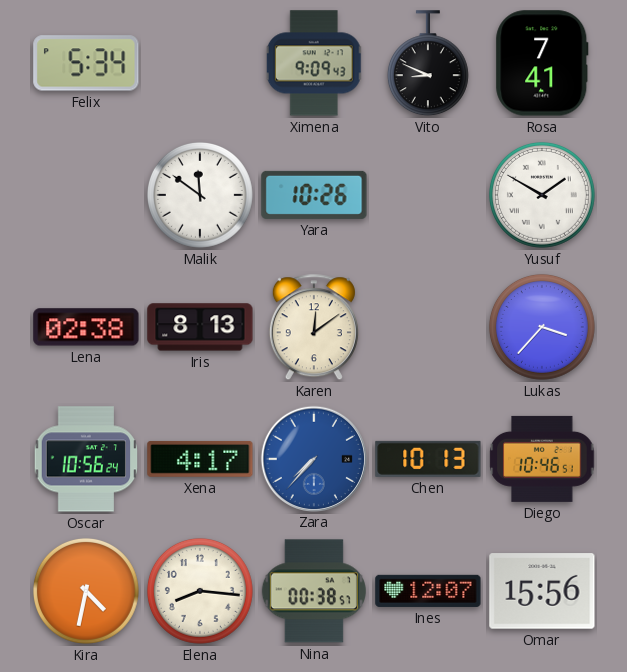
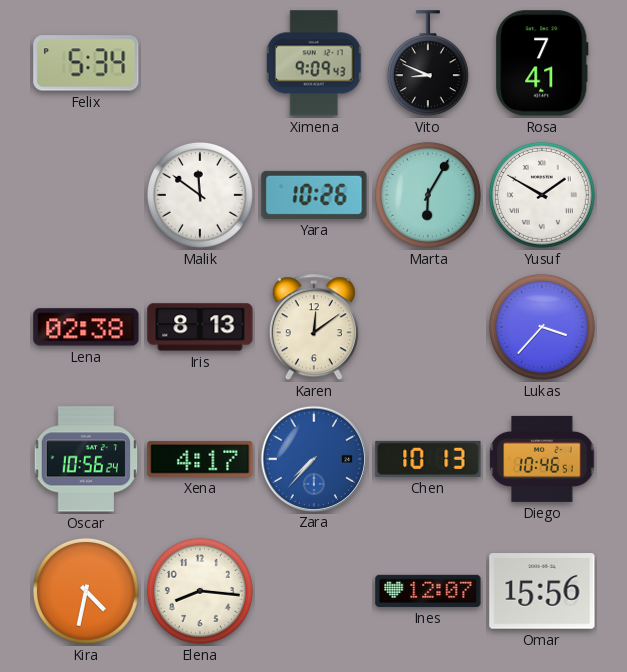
Marta: none -> 6:05
Nina: 00:38 -> none
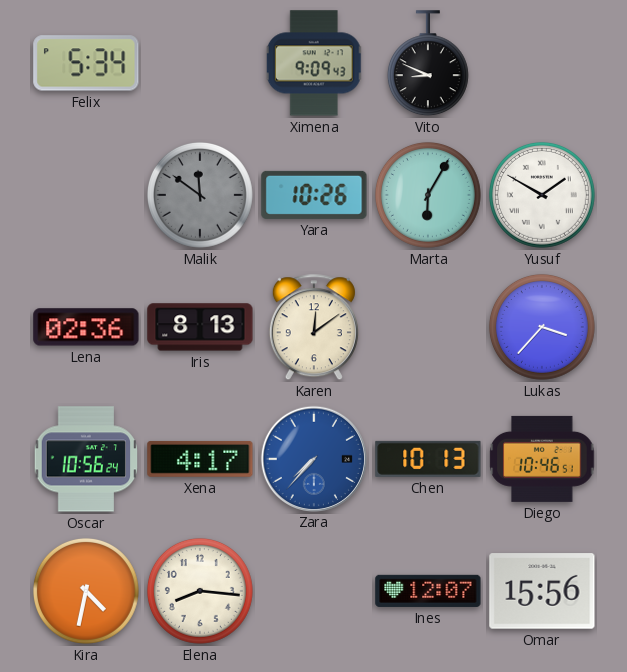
Rosa: 7:41 -> none
Malik dial: white -> grey
Lena: 02:38 -> 02:36
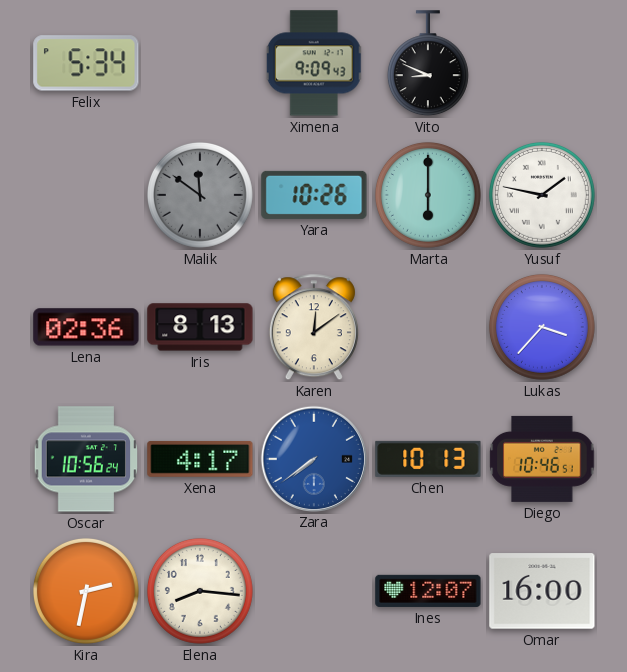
Marta: 6:05 -> 6:00
Yusuf: 1:50 -> 1:47
Zara: 7:37 -> 7:39
Kira: 4:32 -> 2:32
Omar: 15:56 -> 16:00
